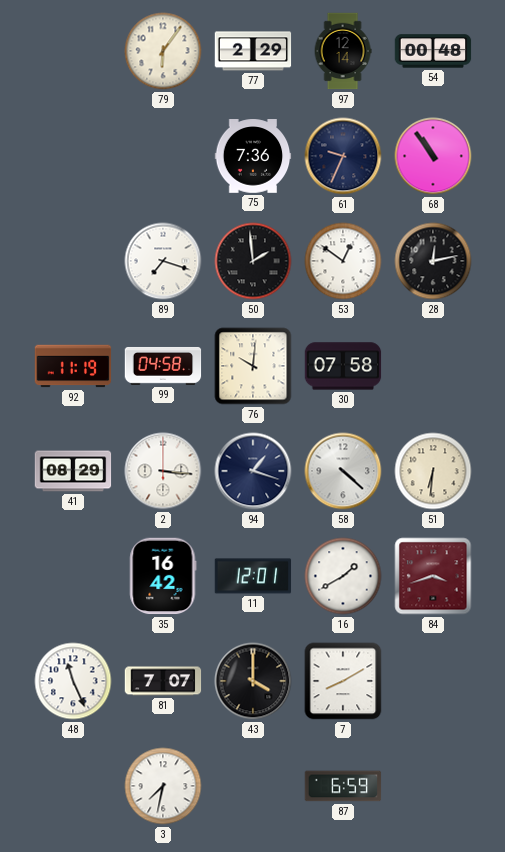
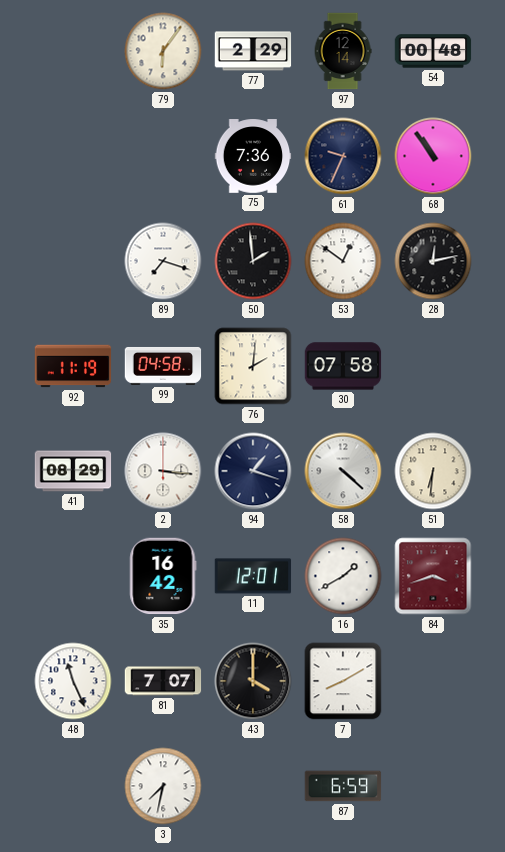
76: 10:01 -> 2:01
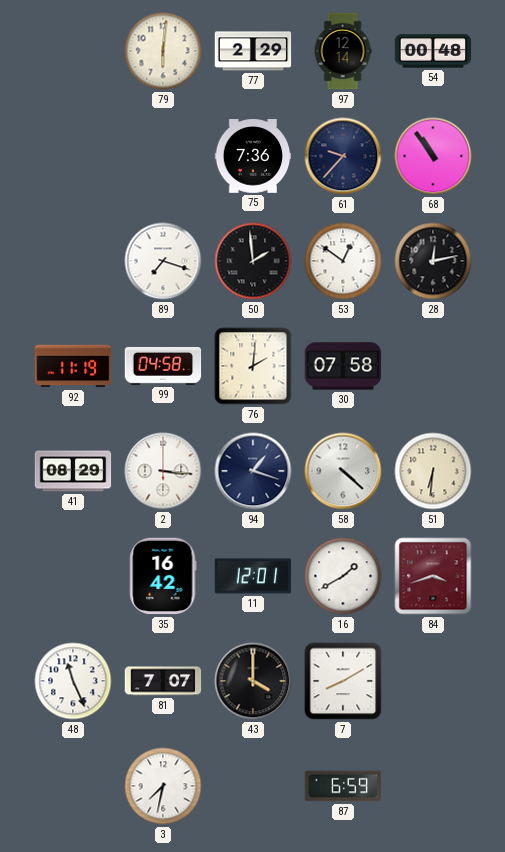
79: 6:06 -> 6:01
61: 9:34 -> 9:37
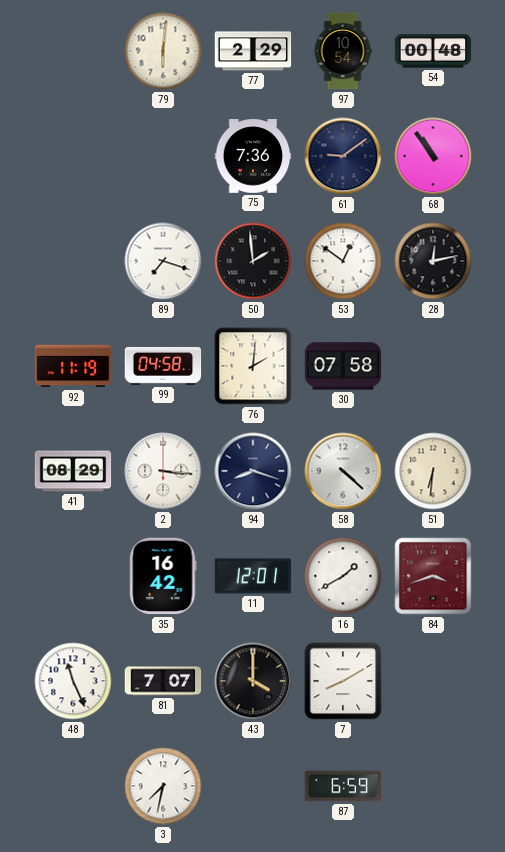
97: 12:14 -> 10:54
61: 9:37 -> 9:09
94: 1:18 -> 8:18
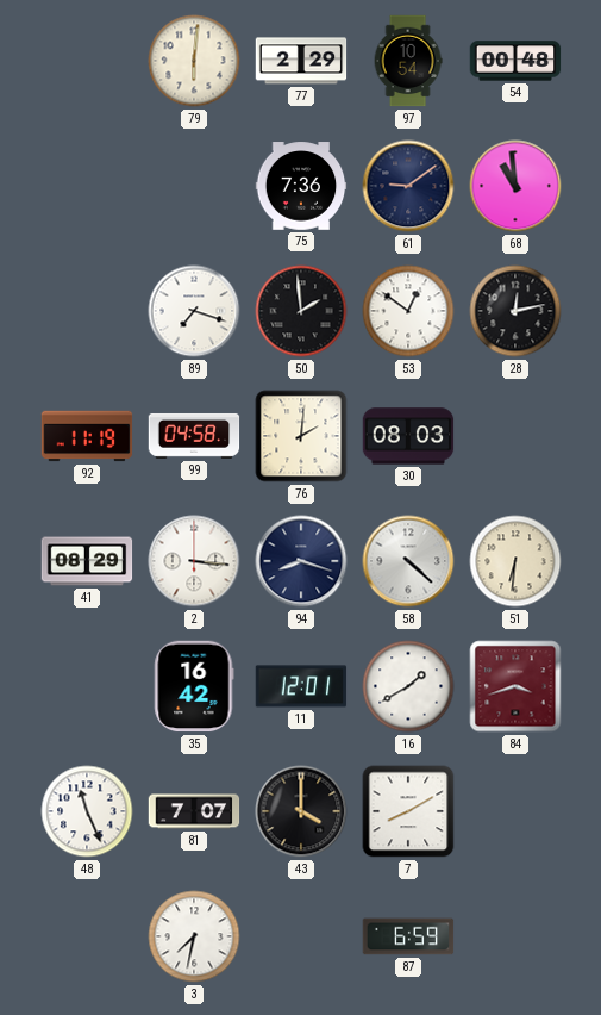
68: 10:54 -> 10:59
30: 07:58 -> 08:03
